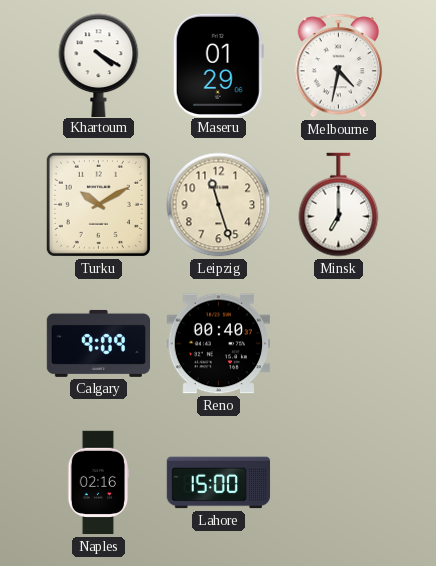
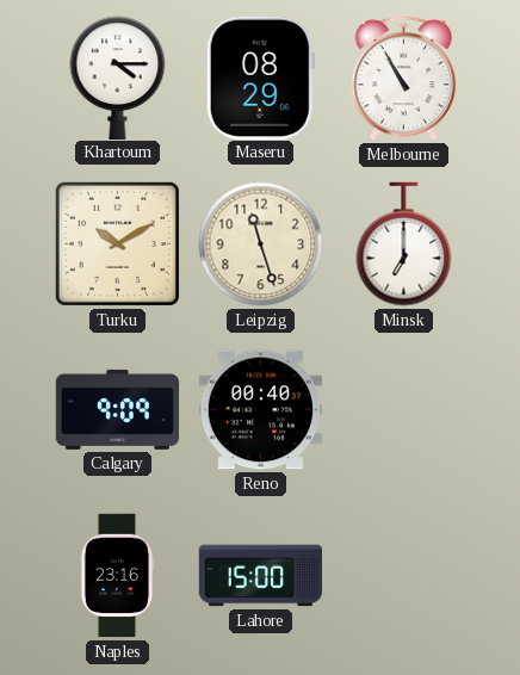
Khartoum: 4:20 -> 4:15
Maseru: 01:29 -> 08:29
Melbourne: 4:32 -> 10:55
Naples: 02:16 -> 23:16
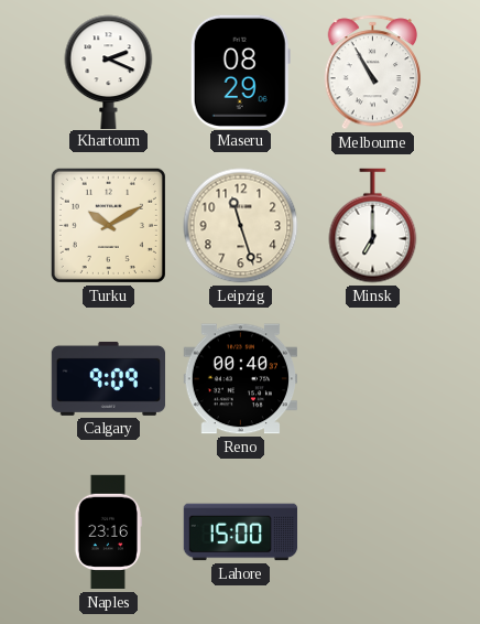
Khartoum: 4:15 -> 2:19
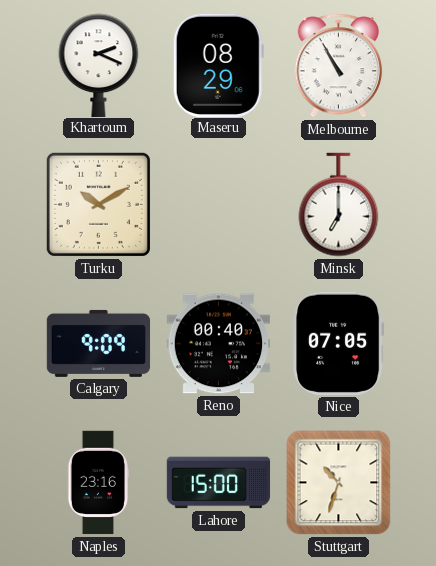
Leipzig: 11:27 -> none
Nice: none -> 07:05
Stuttgart: none -> 10:33
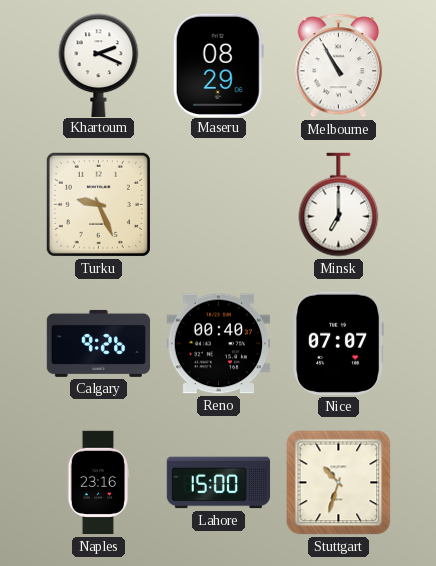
Turku: 10:10 -> 9:26
Calgary: 9:09 -> 9:26
Nice: 07:05 -> 07:07
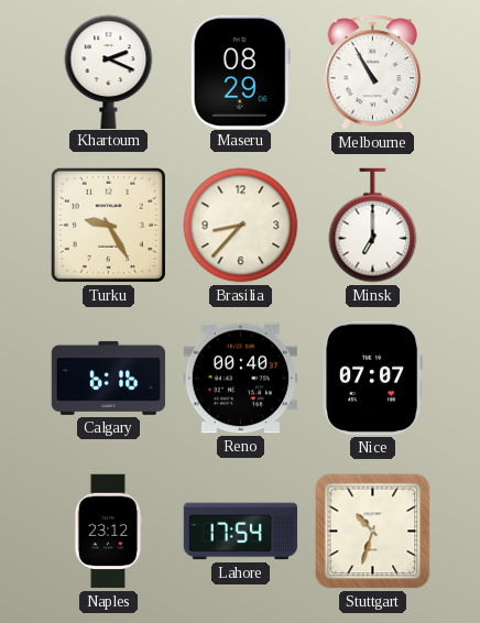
Turku: 9:26 -> 9:25
Brasilia: none -> 8:37
Calgary: 9:26 -> 6:16
Naples: 23:16 -> 23:12
Lahore: 15:00 -> 17:54
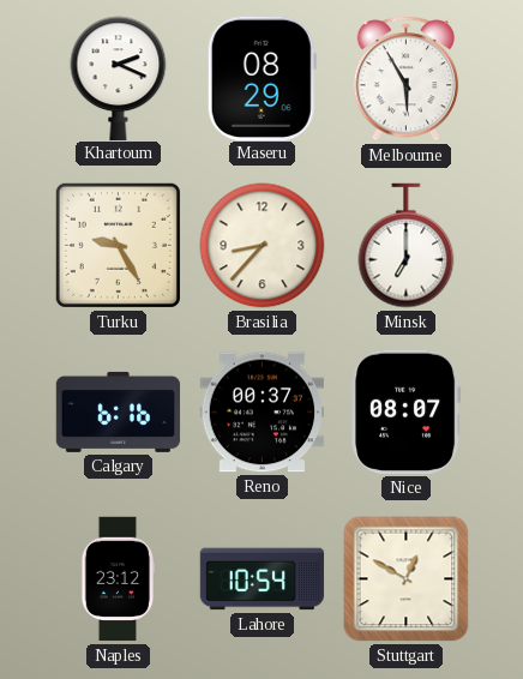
Melbourne: 10:55 -> 5:55
Reno: 00:40 -> 00:37
Nice: 07:07 -> 08:07
Lahore: 17:54 -> 10:54
Stuttgart: 10:33 -> 12:50
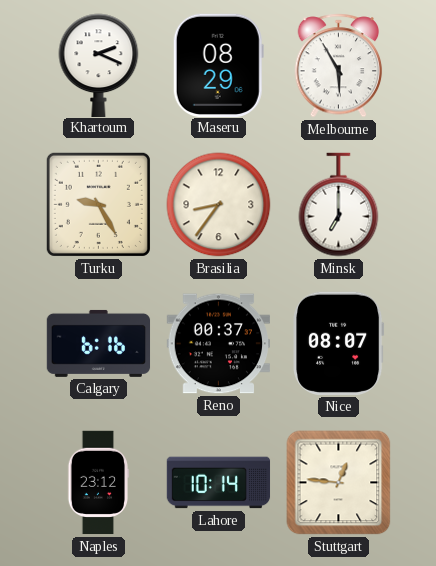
Brasilia: 8:37 -> 8:36
Lahore: 10:54 -> 10:14
Stuttgart: 12:50 -> 12:46
